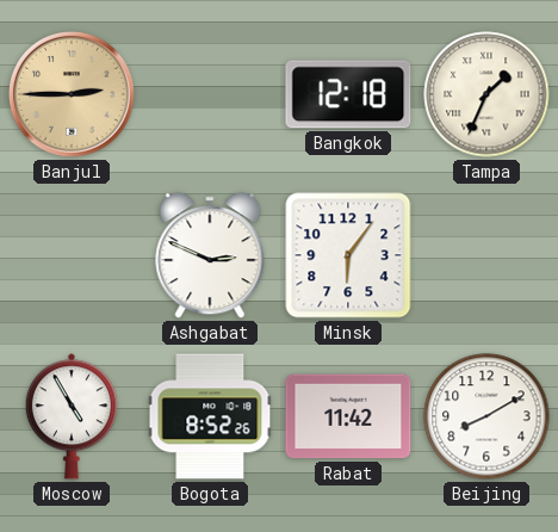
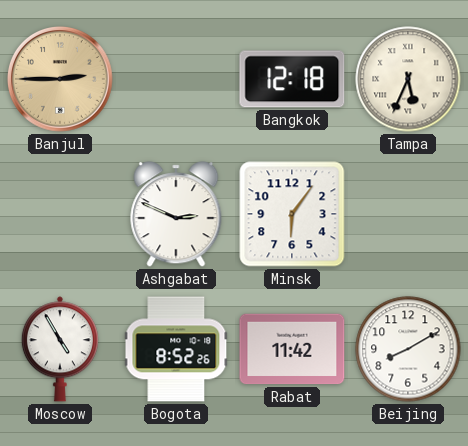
Tampa: 1:34 -> 5:34
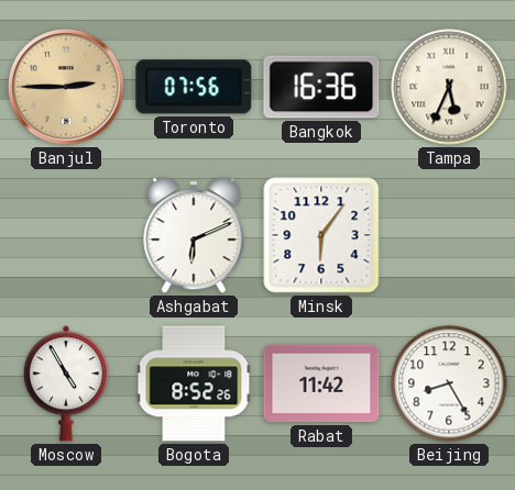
Toronto: none -> 07:56
Bangkok: 12:18 -> 16:36
Ashgabat: 2:49 -> 6:11
Beijing: 8:10 -> 8:25
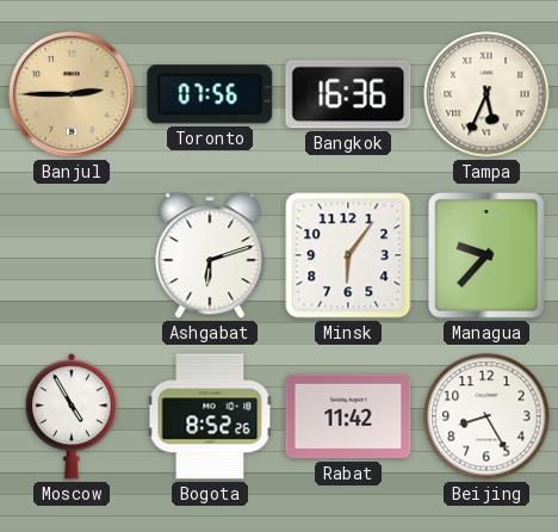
Ashgabat: 6:11 -> 6:12
Managua: none -> 9:37
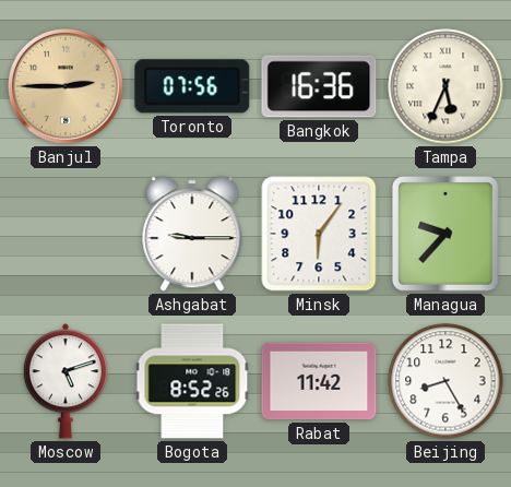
Ashgabat: 6:12 -> 9:15
Moscow: 4:55 -> 5:12
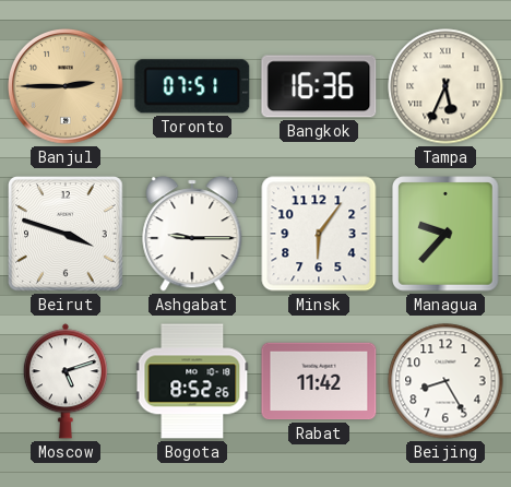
Toronto: 07:56 -> 07:51
Beirut: none -> 3:48
